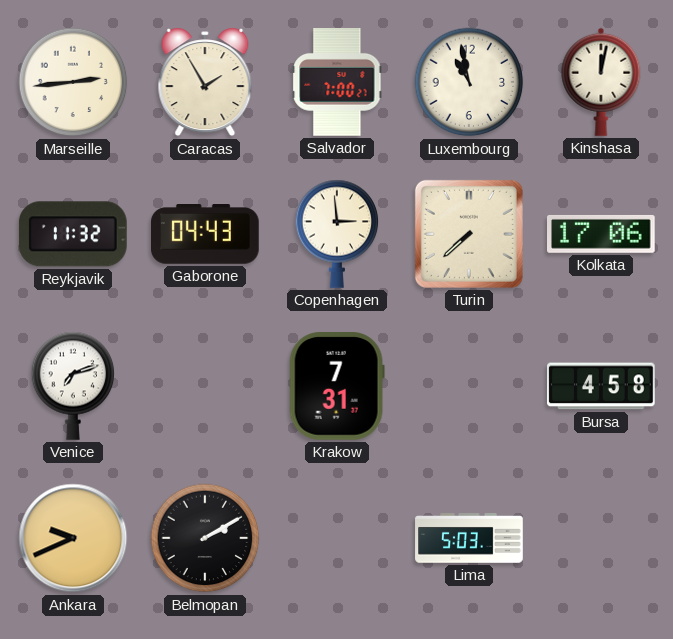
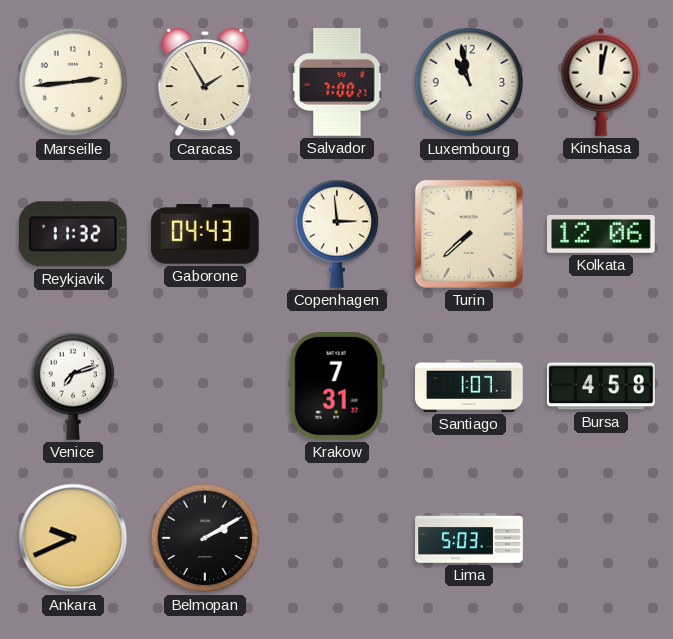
Kolkata: 17:06 -> 12:06
Santiago: none -> 1:07
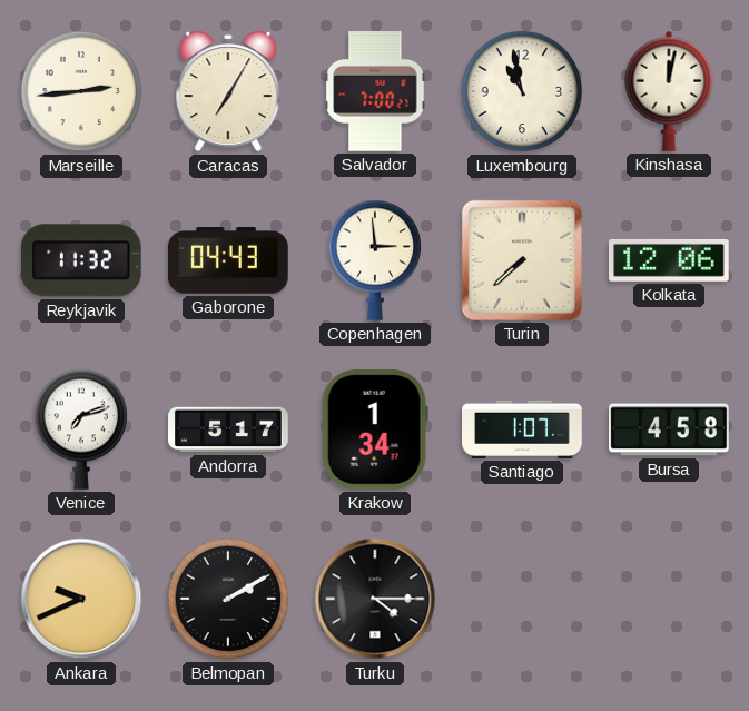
Caracas: 1:55 -> 7:05
Andorra: none -> 5:17
Krakow: 7:31 -> 1:34
Turku: none -> 4:15
Lima: 5:03 -> none
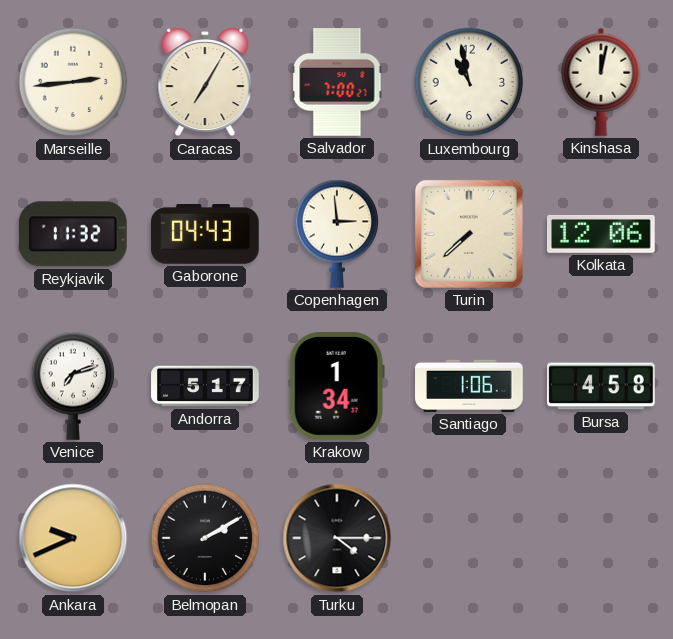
Santiago: 1:07 -> 1:06
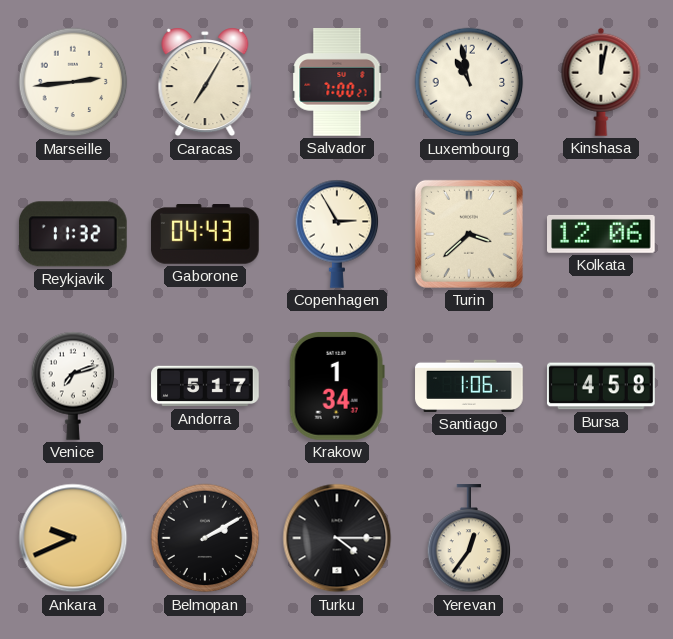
Copenhagen: 2:59 -> 2:55
Turin: 7:38 -> 3:38
Yerevan: none -> 12:36
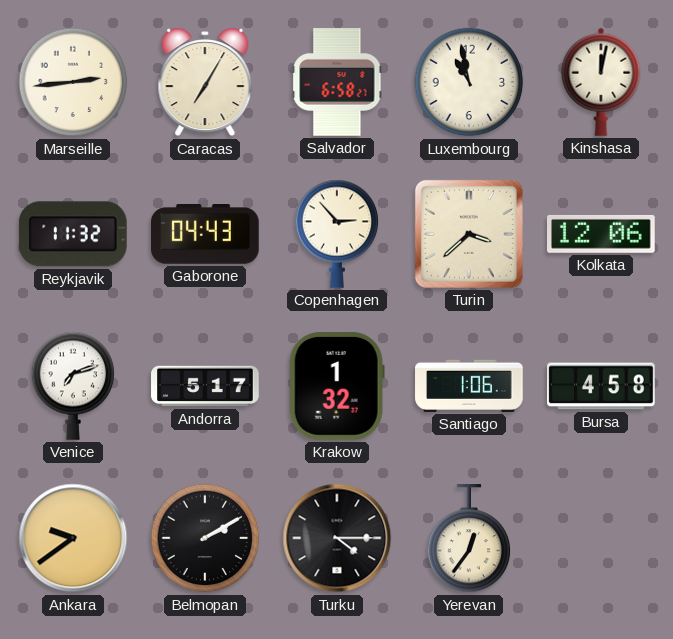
Salvador: 7:00 -> 6:58
Copenhagen: 2:55 -> 2:53
Krakow: 1:34 -> 1:32
Ankara: 9:41 -> 9:39
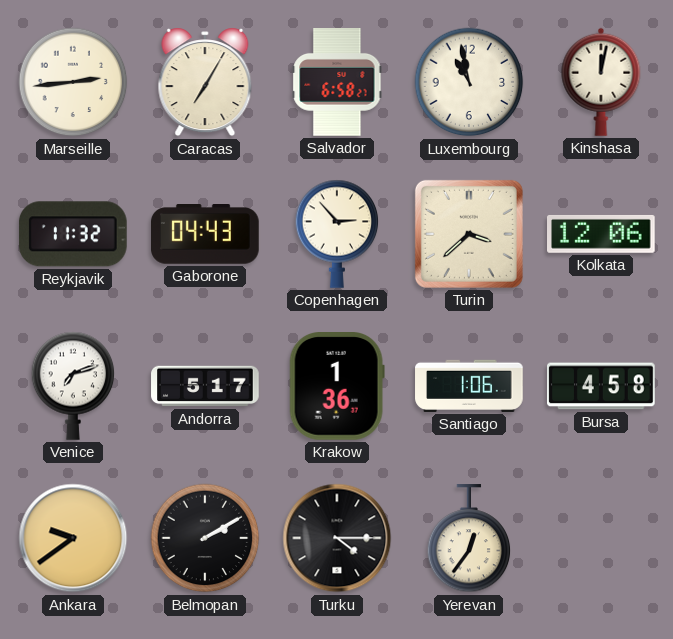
Krakow: 1:32 -> 1:36
